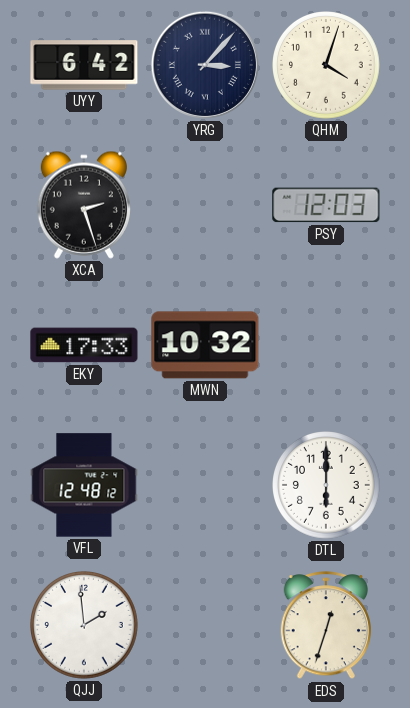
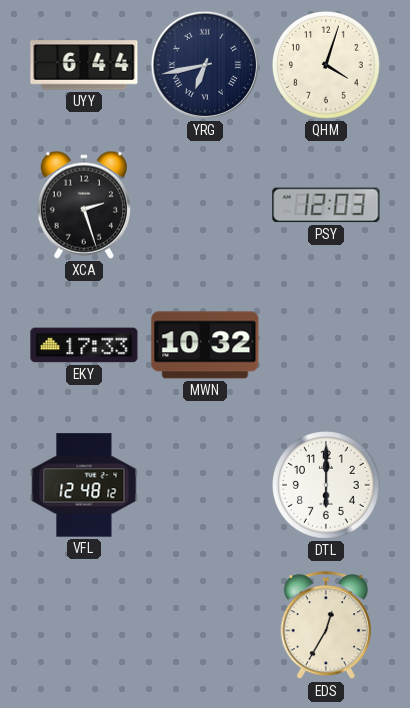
UYY: 6:42 -> 6:44
YRG: 3:07 -> 6:43
QJJ: 1:59 -> none
EDS: 12:33 -> 12:35
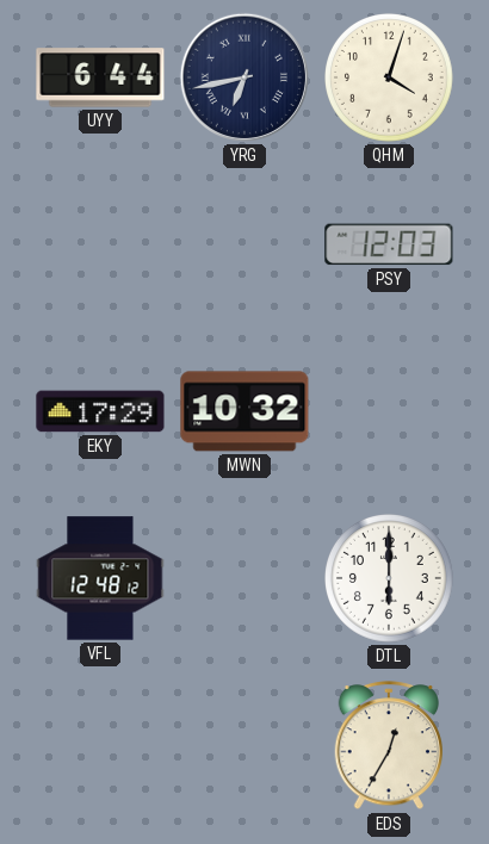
XCA: 2:27 -> none
EKY: 17:33 -> 17:29
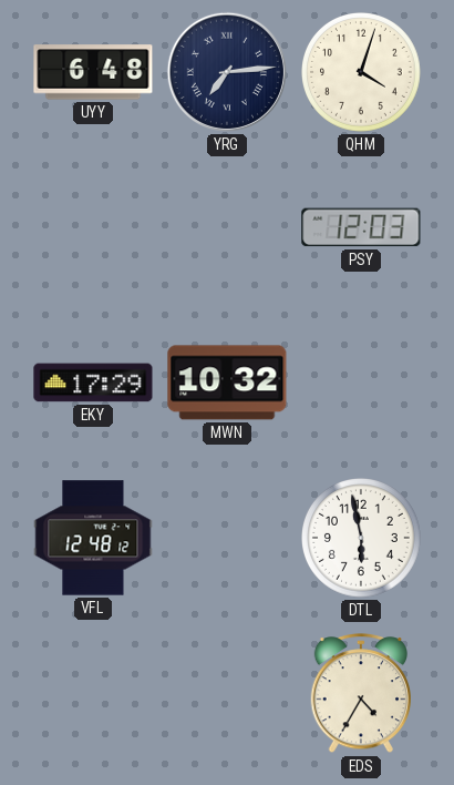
UYY: 6:44 -> 6:48
YRG: 6:43 -> 7:14
DTL: 6:00 -> 5:58
EDS: 12:35 -> 4:35
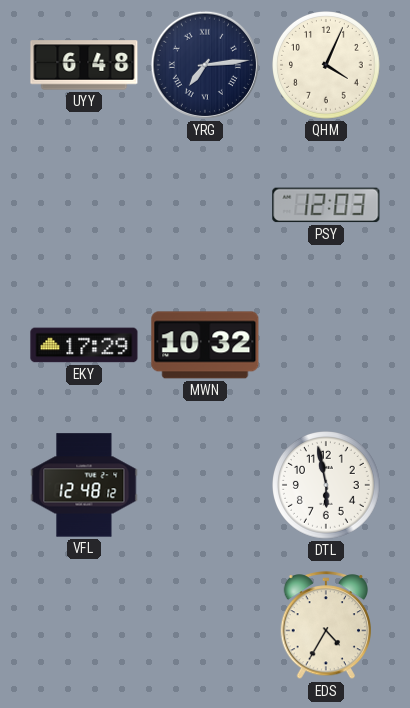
QHM: 4:03 -> 4:04
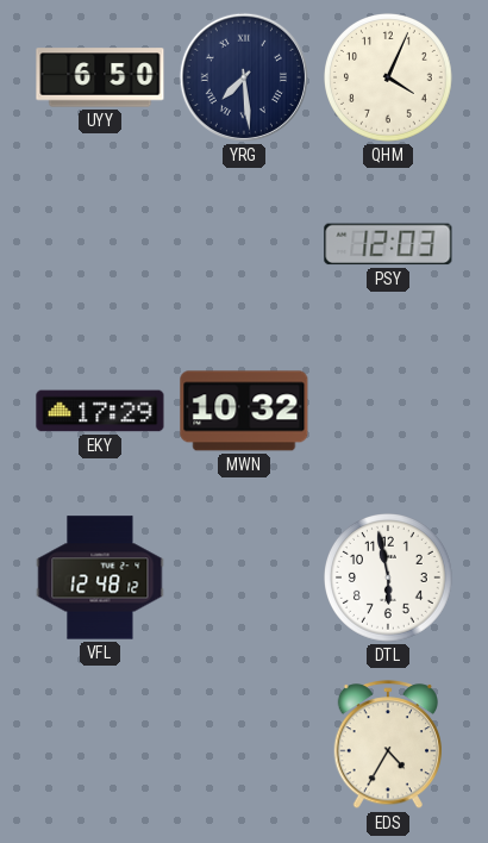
UYY: 6:48 -> 6:50
YRG: 7:14 -> 7:29
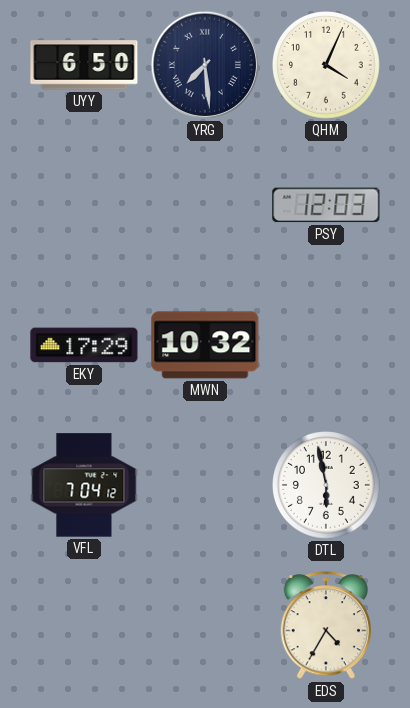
VFL: 12:48 -> 7:04
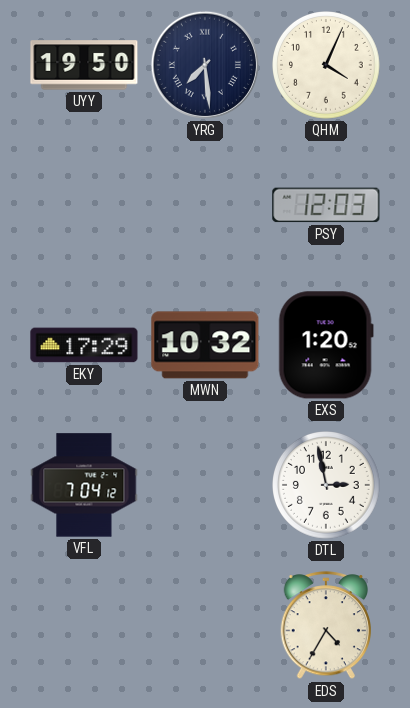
UYY: 6:50 -> 19:50
EXS: none -> 1:20
DTL: 5:58 -> 2:58
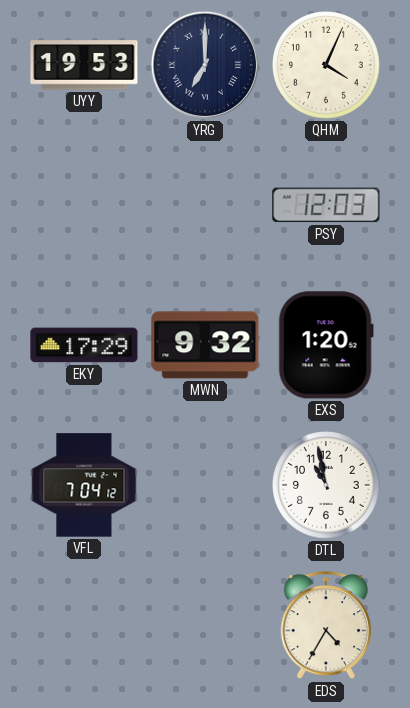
UYY: 19:50 -> 19:53
YRG: 7:29 -> 7:00
MWN: 10:32 -> 9:32
DTL: 2:58 -> 10:58
